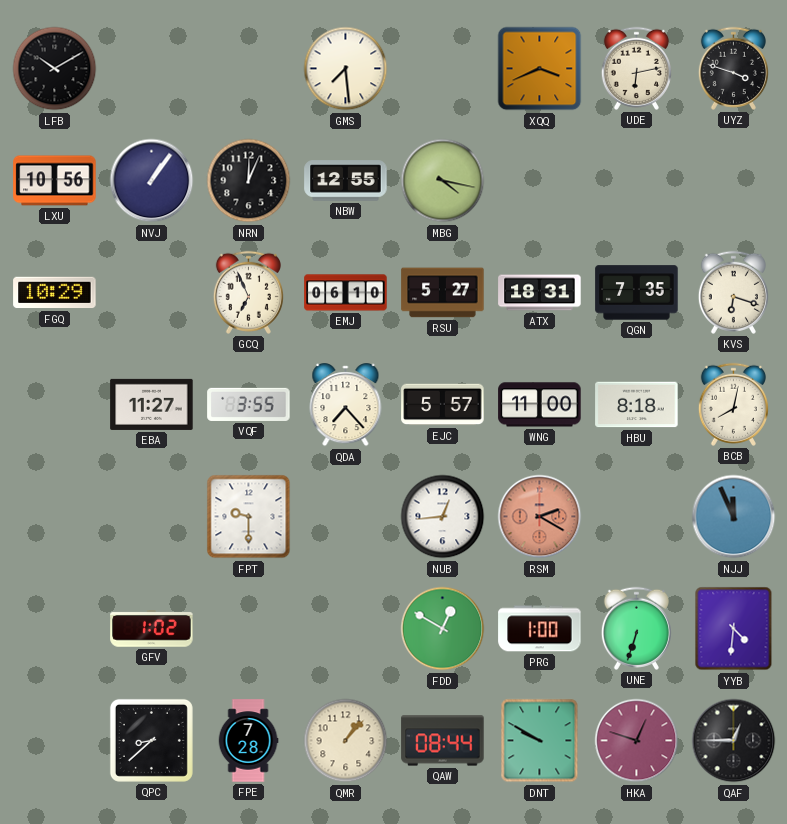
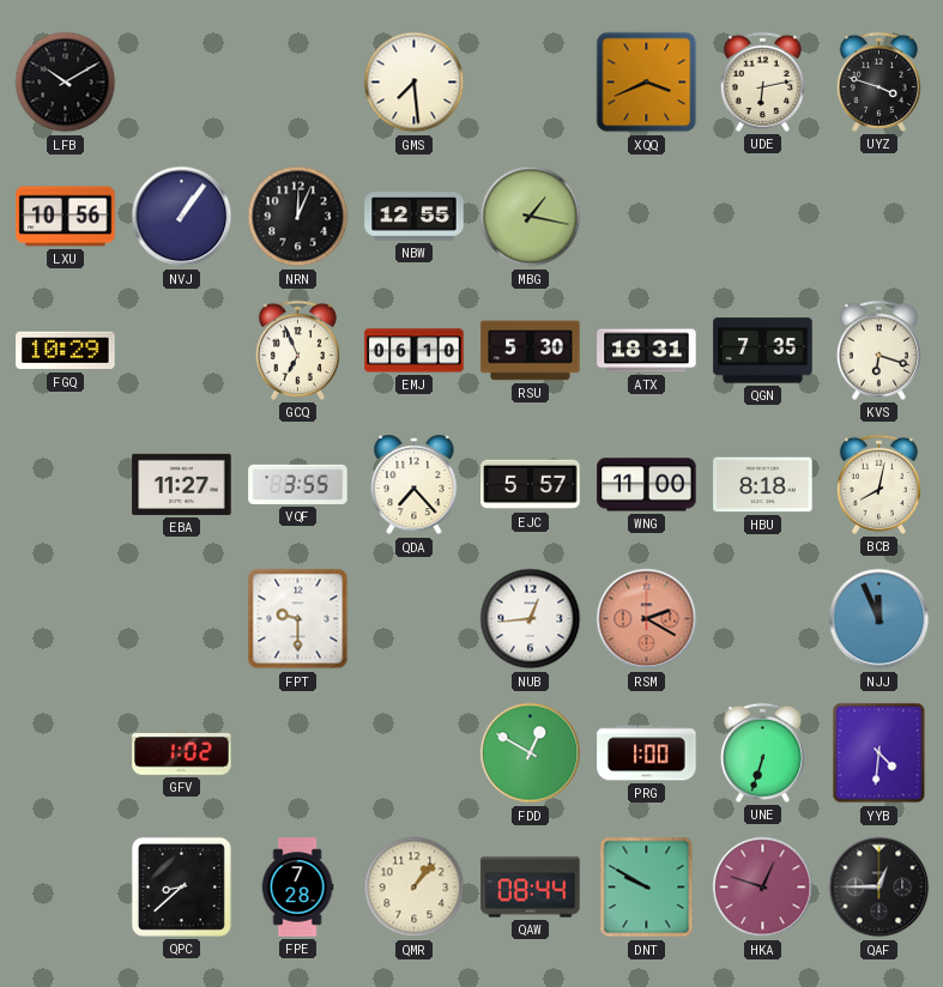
MBG: 4:17 -> 1:17
RSU: 5:27 -> 5:30
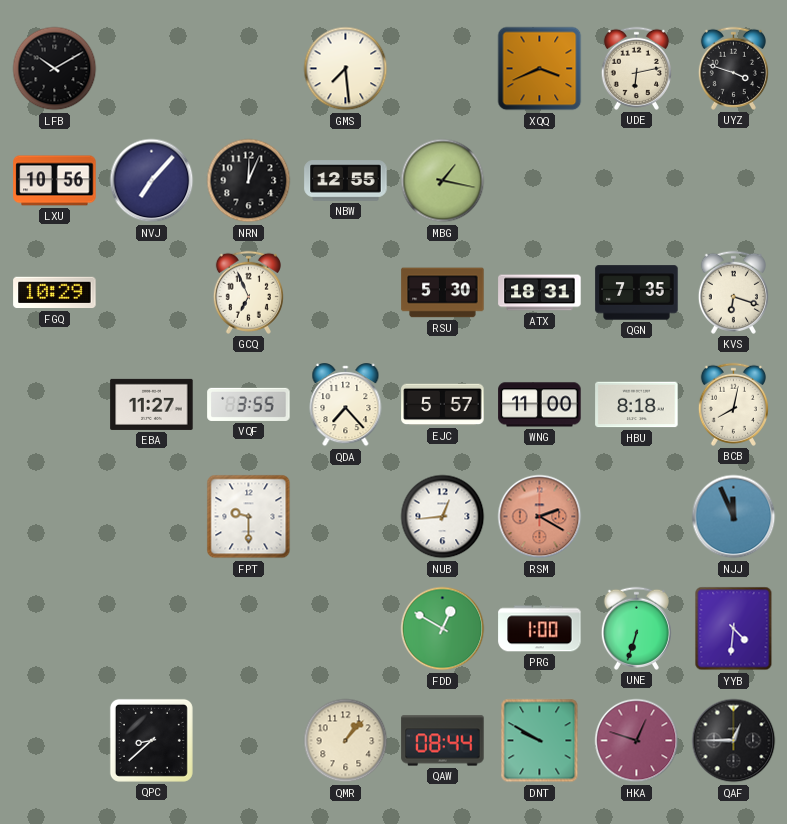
NVJ: 1:06 -> 7:07
EMJ: 06:10 -> none
GFV: 1:02 -> none
FPE: 7:28 -> none
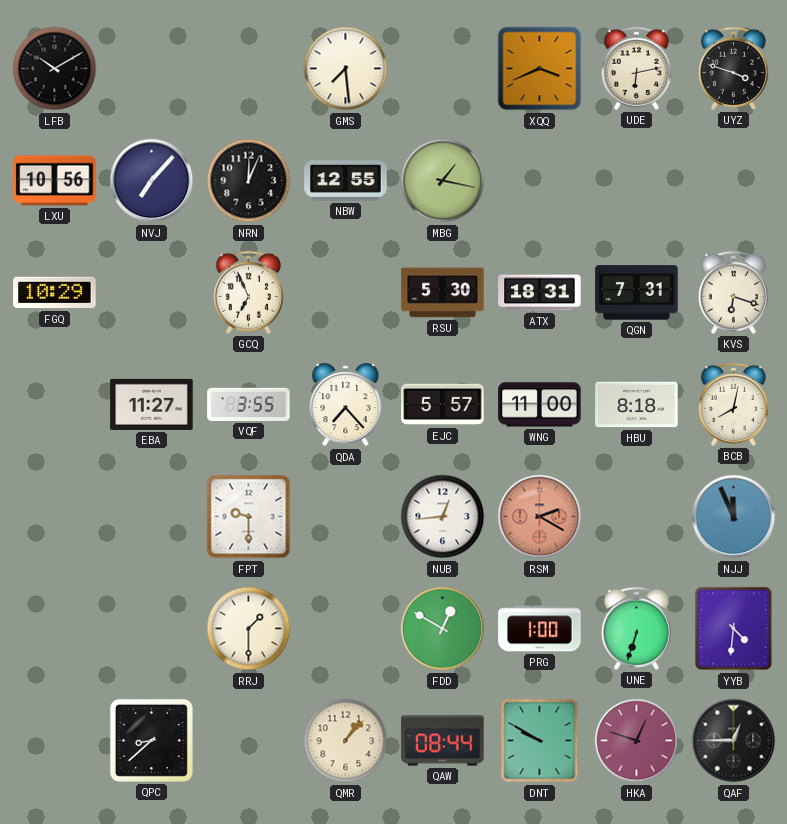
QGN: 7:35 -> 7:31
RRJ: none -> 1:30
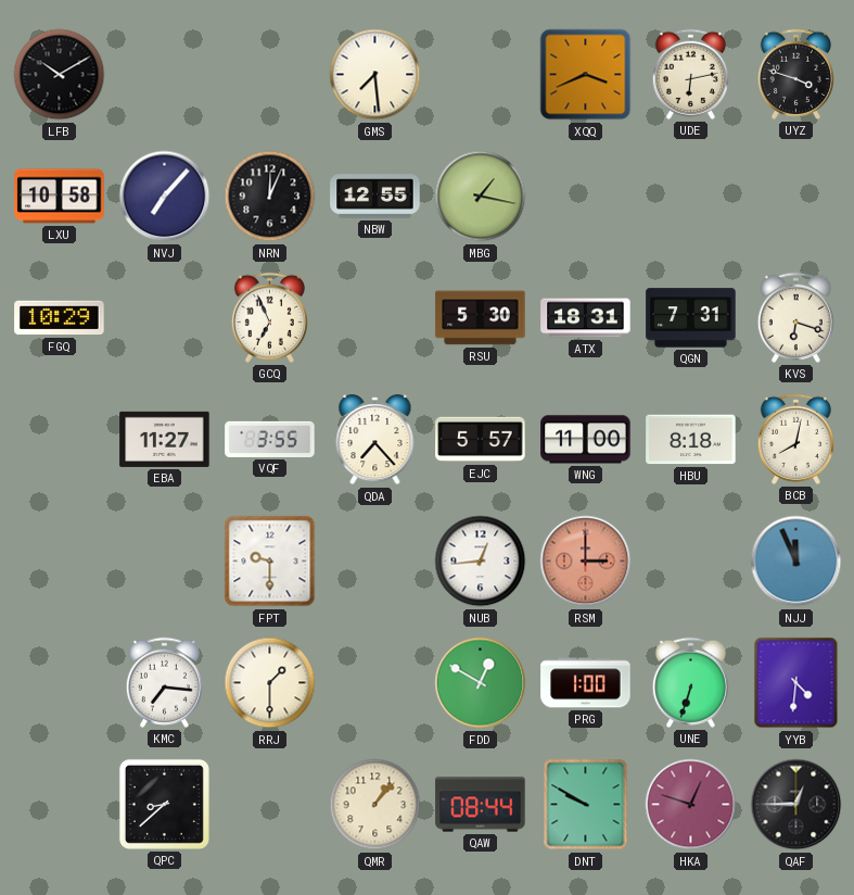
LXU: 10:56 -> 10:58
RSM: 2:20 -> 3:00
KMC: none -> 7:16
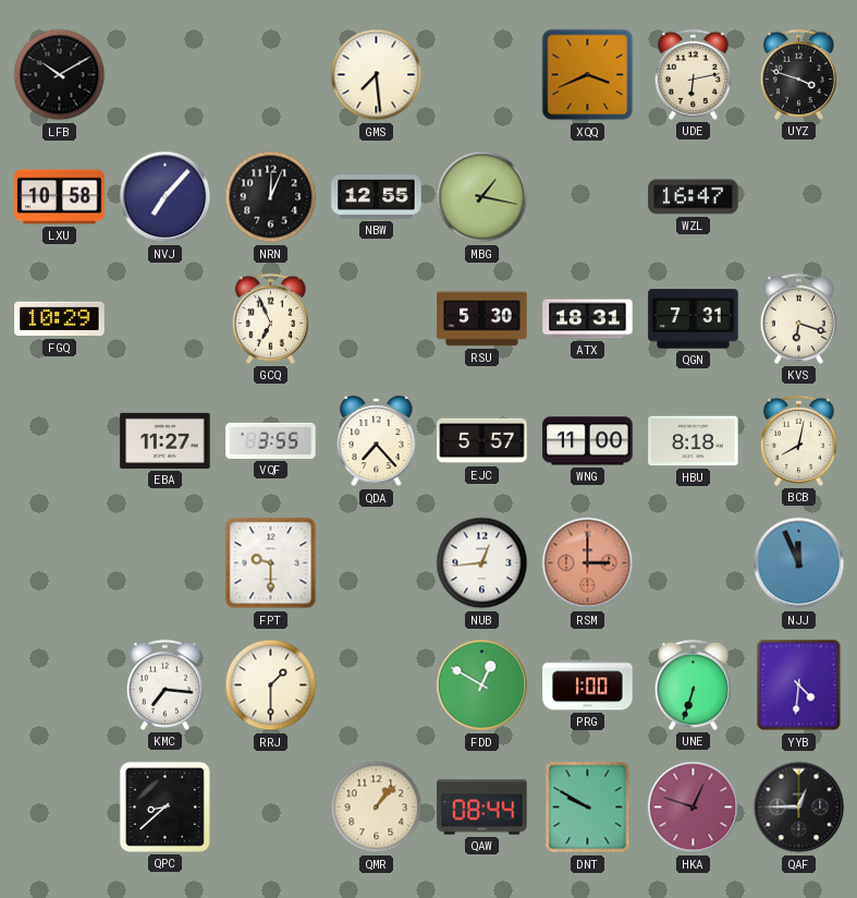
WZL: none -> 16:47
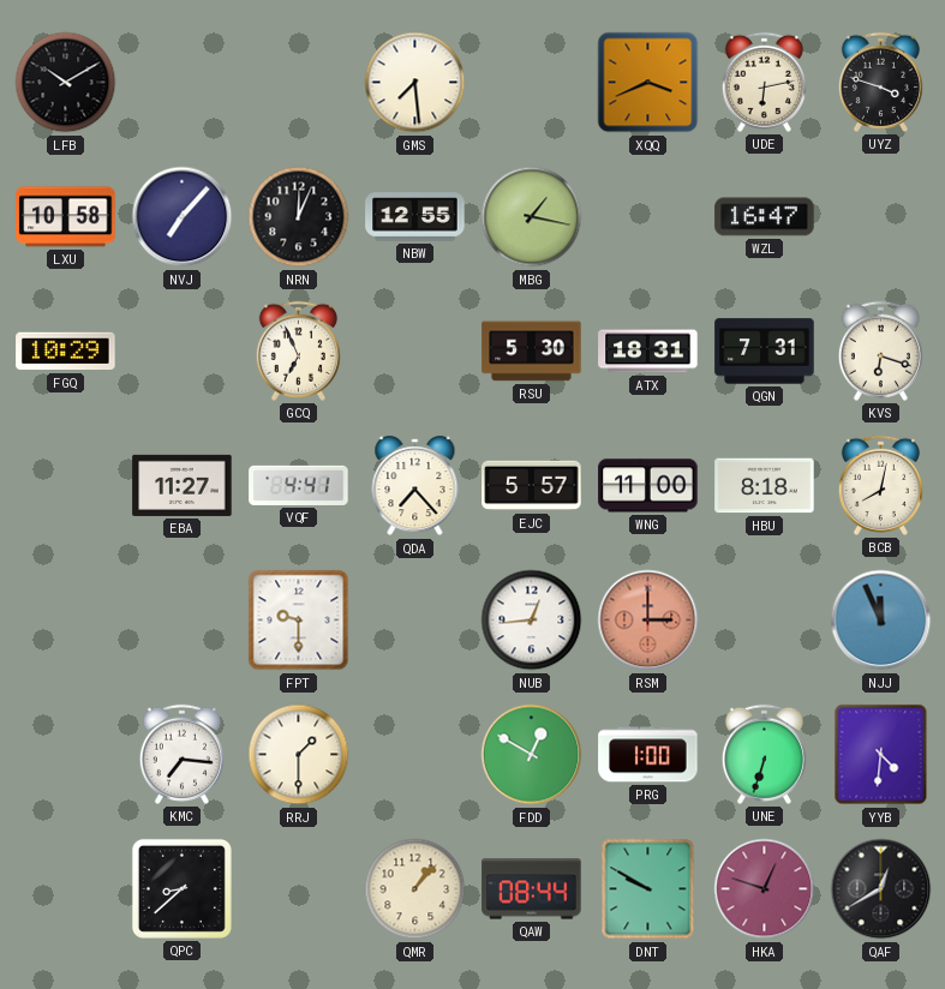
VQF: 3:55 -> 4:41
QAF: 12:45 -> 12:40
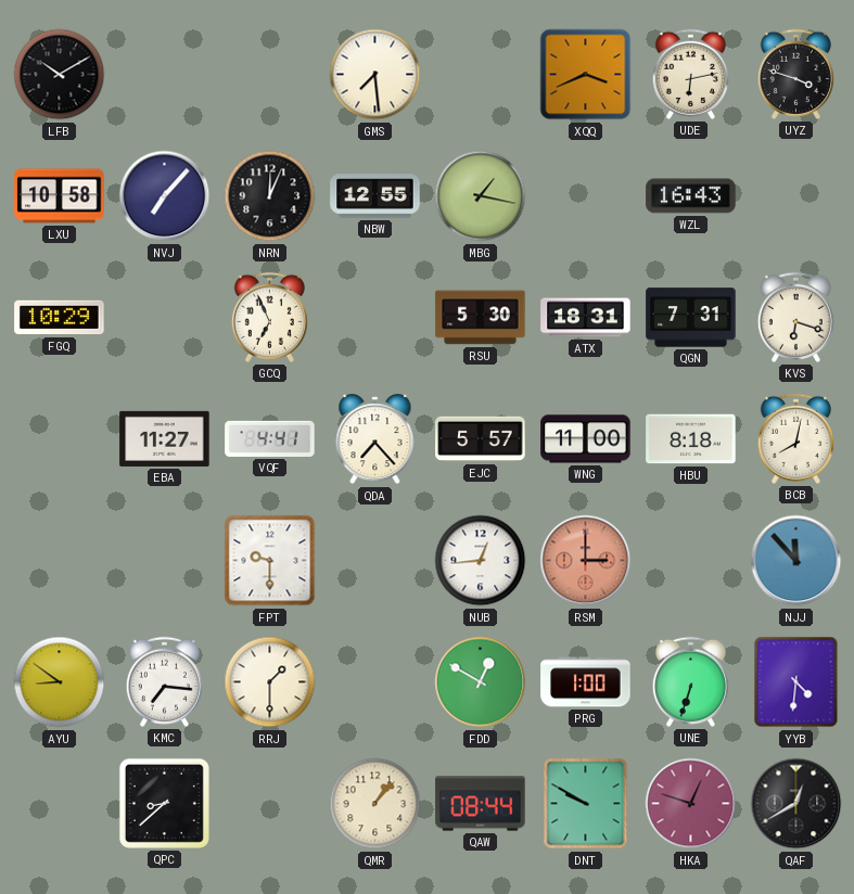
WZL: 16:47 -> 16:43
NJJ: 11:56 -> 11:53
AYU: none -> 8:51
